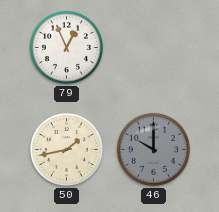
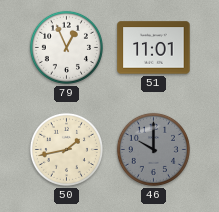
51: none -> 11:01
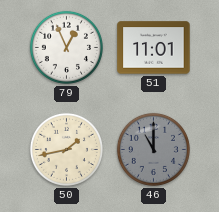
46: 10:00 -> 11:00
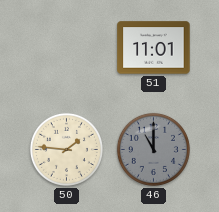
79: 12:56 -> none
50: 1:43 -> 1:46
